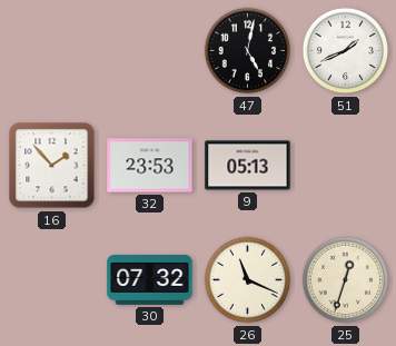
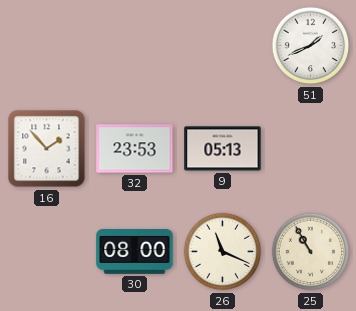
47: 5:02 -> none
30: 07:32 -> 08:00
25: 12:33 -> 10:55
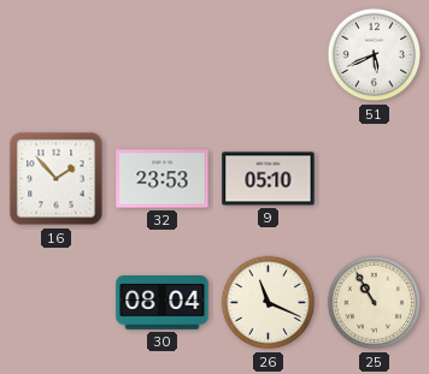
51: 1:41 -> 5:41
9: 05:13 -> 05:10
30: 08:00 -> 08:04
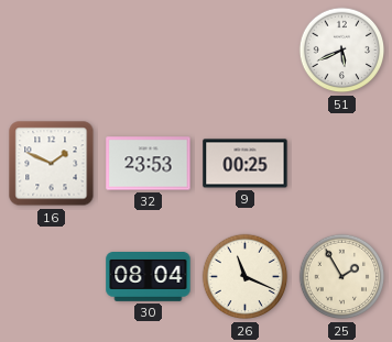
16: 1:53 -> 1:49
9: 05:10 -> 00:25
25: 10:55 -> 1:55
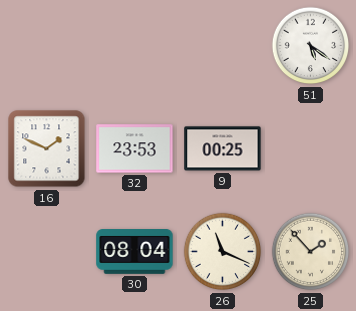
51: 5:41 -> 5:21
25: 1:55 -> 1:53
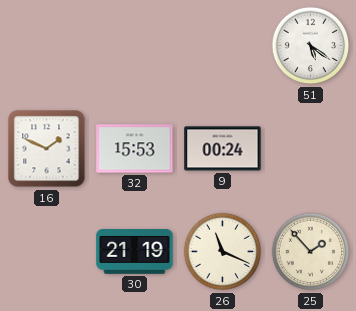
32: 23:53 -> 15:53
9: 00:25 -> 00:24
30: 08:04 -> 21:19
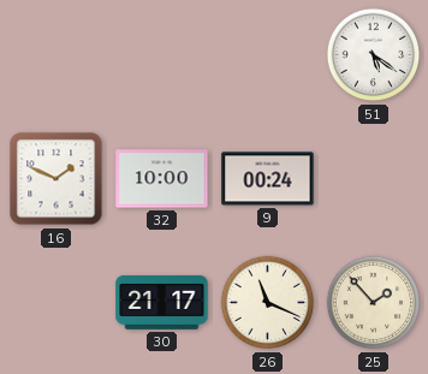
32: 15:53 -> 10:00
30: 21:19 -> 21:17
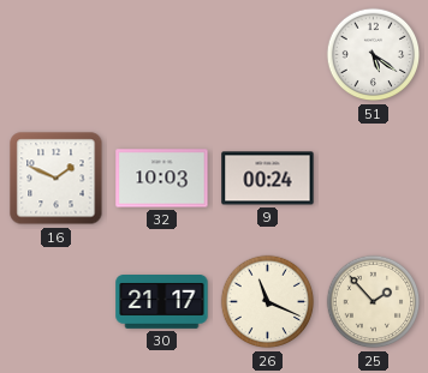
32: 10:00 -> 10:03
